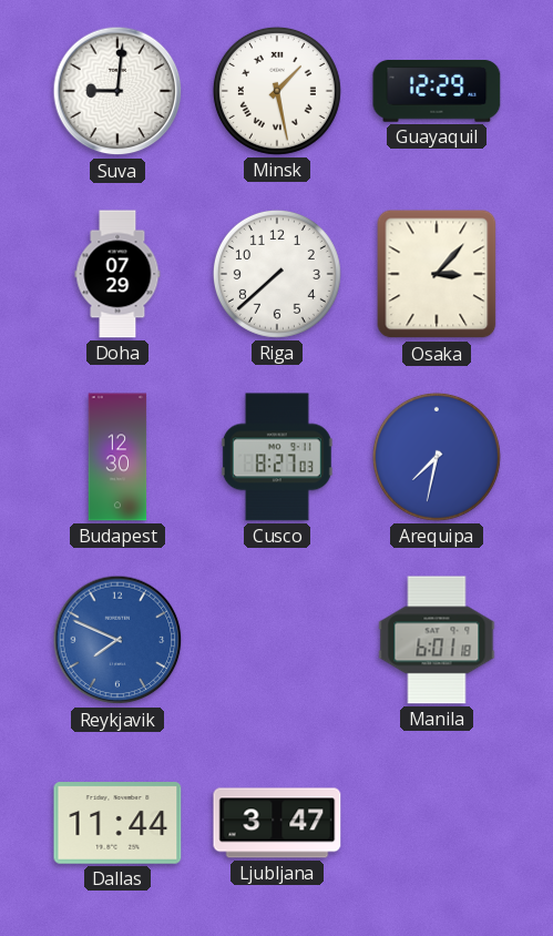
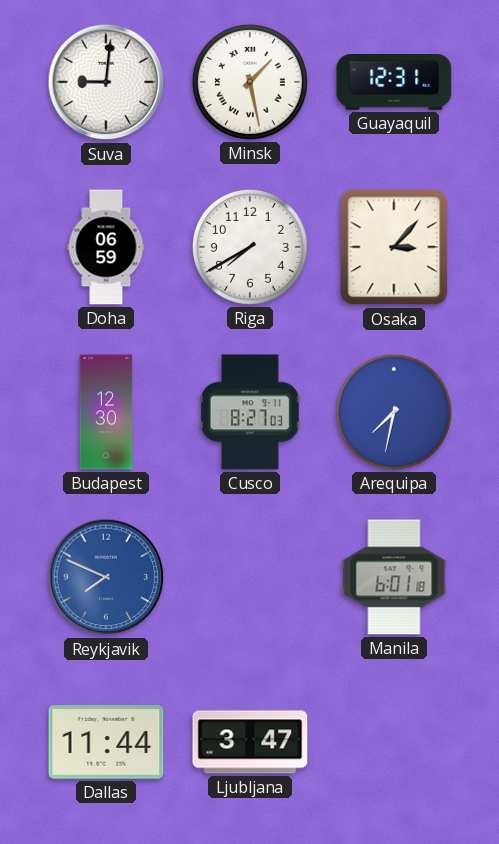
Guayaquil: 12:29 -> 12:31
Doha: 07:29 -> 06:59
Riga: 7:38 -> 7:40
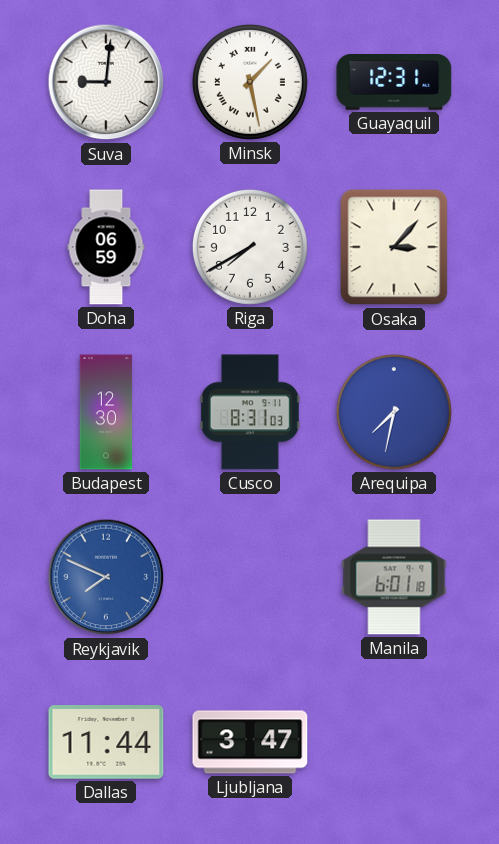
Cusco: 8:27 -> 8:31
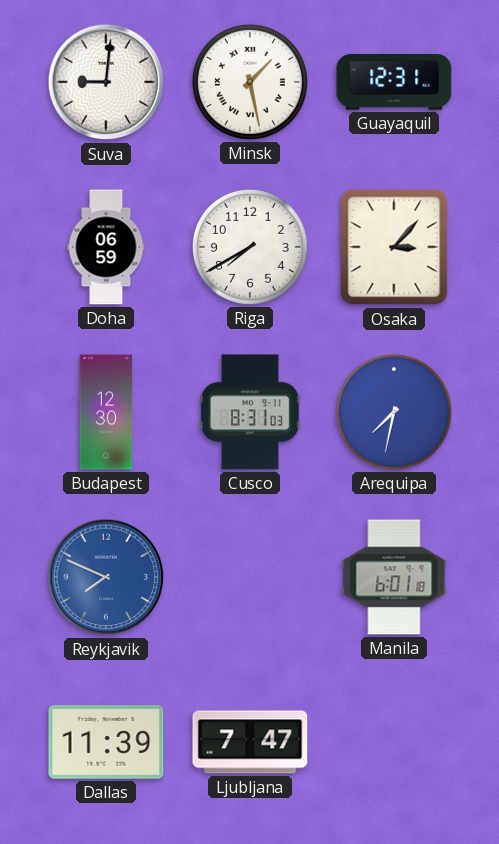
Dallas: 11:44 -> 11:39
Ljubljana: 3:47 -> 7:47
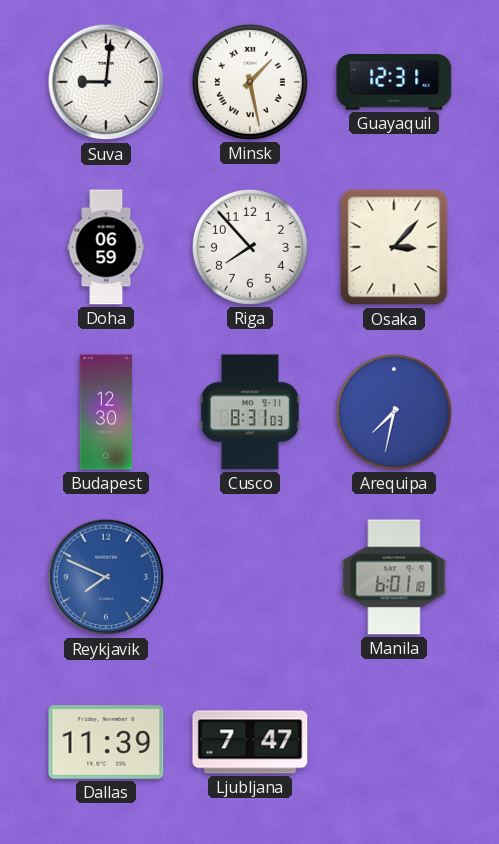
Riga: 7:40 -> 7:53
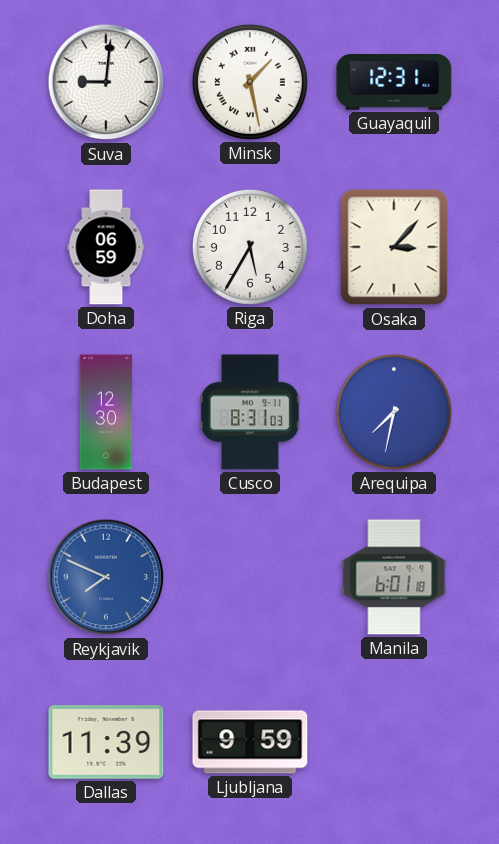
Riga: 7:53 -> 5:35
Ljubljana: 7:47 -> 9:59
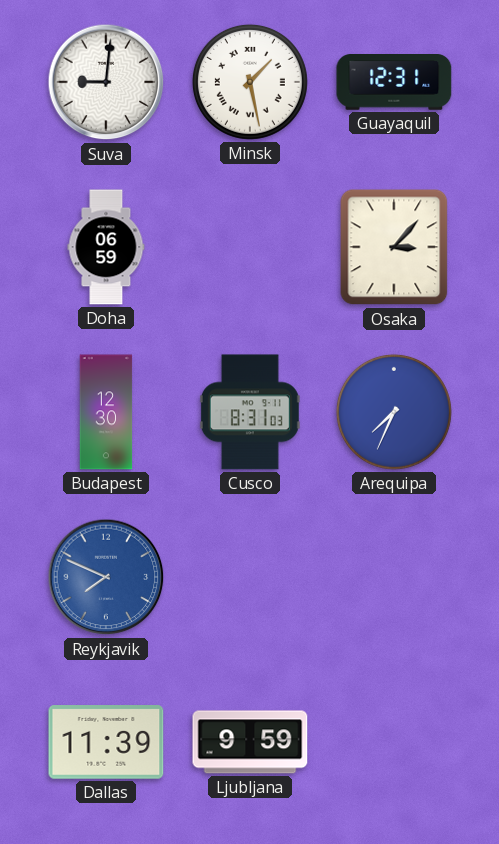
Riga: 5:35 -> none
Arequipa: 7:32 -> 7:34
Manila: 6:01 -> none
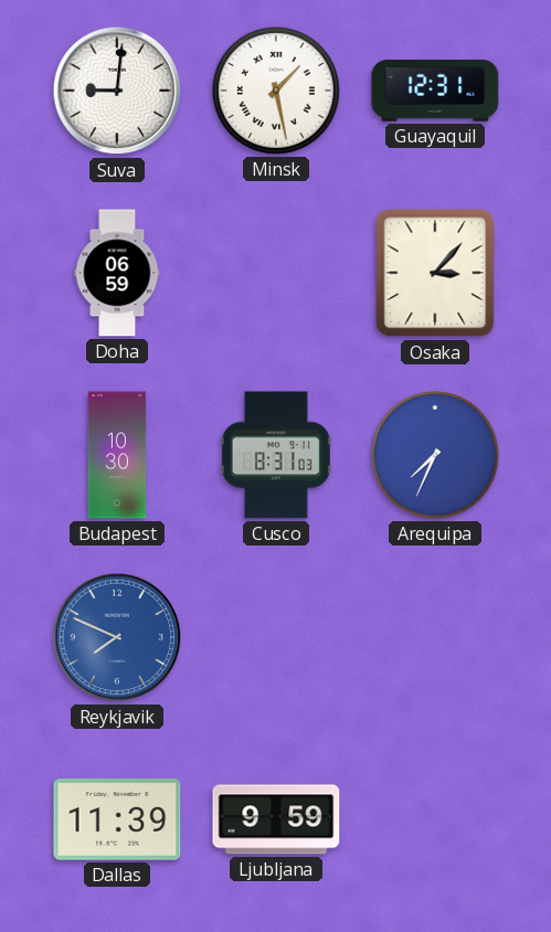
Budapest: 12:30 -> 10:30
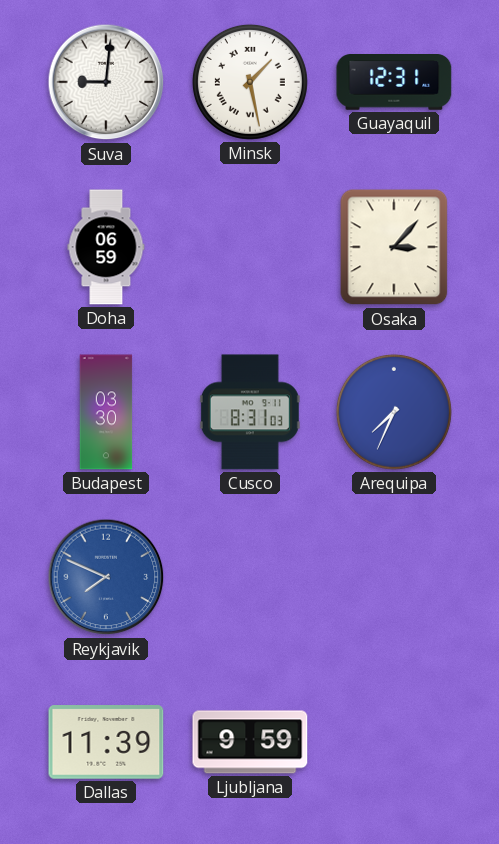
Budapest: 10:30 -> 03:30
